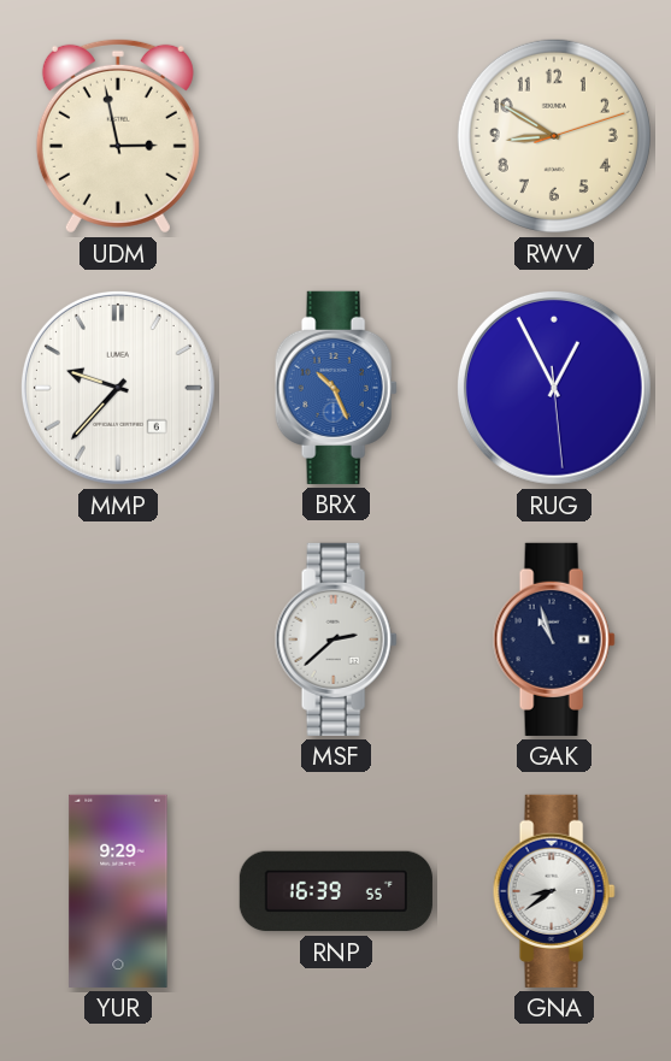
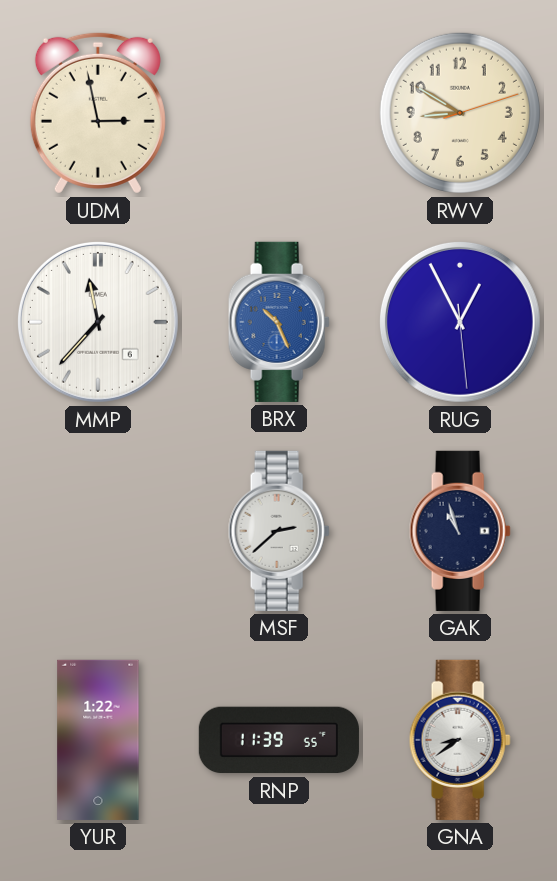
MMP: 9:37 -> 11:37
YUR: 9:29 -> 1:22
RNP: 16:39 -> 11:39
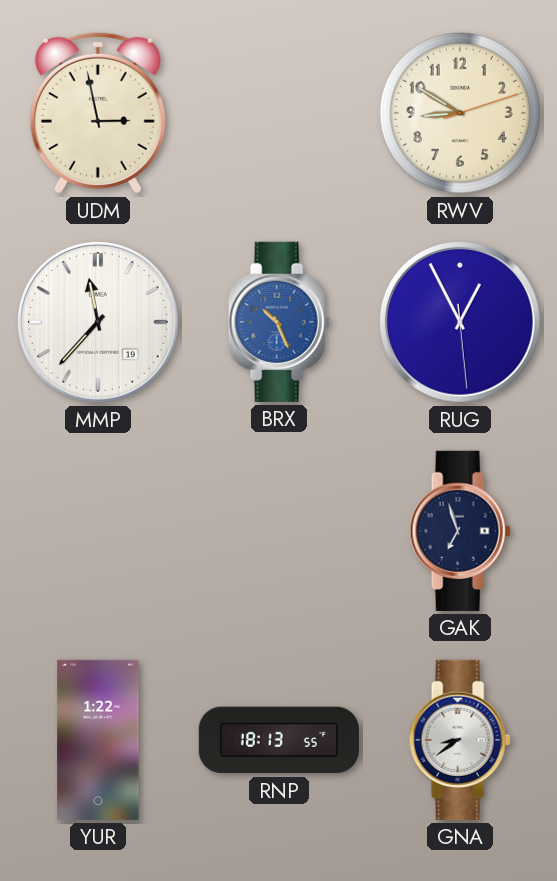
MMP date: 6 -> 19
MSF: 2:38 -> none
GAK: 10:57 -> 6:57
RNP: 11:39 -> 18:13
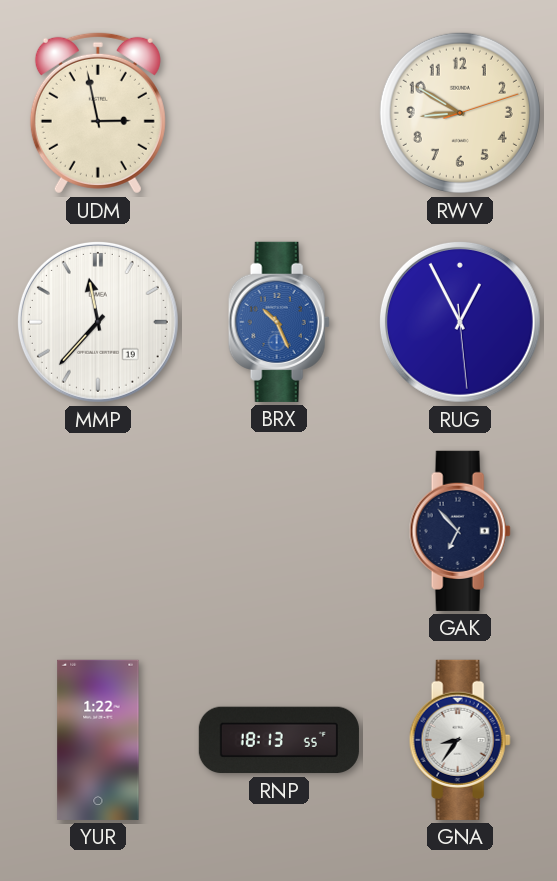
GAK: 6:57 -> 6:53
GNA: 8:39 -> 8:36
